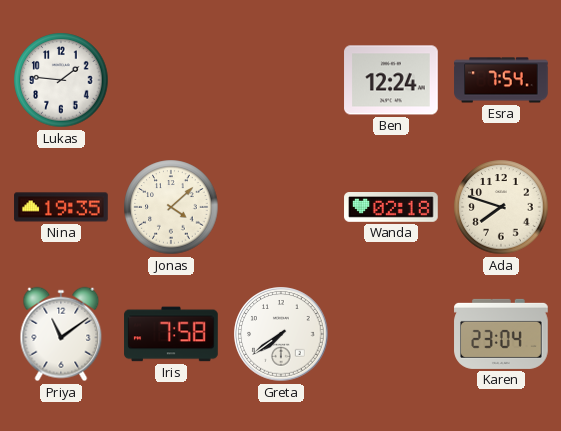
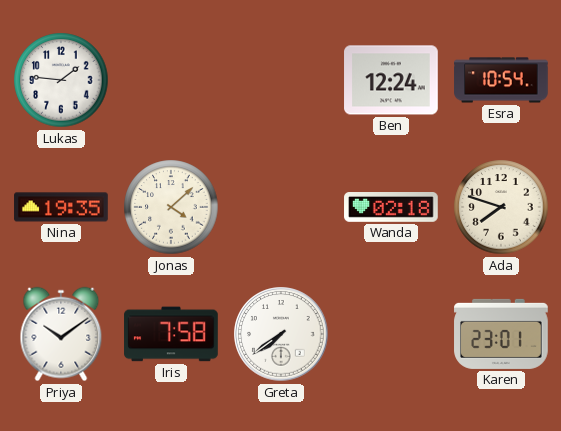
Esra: 7:54 -> 10:54
Priya: 11:09 -> 10:09
Karen: 23:04 -> 23:01
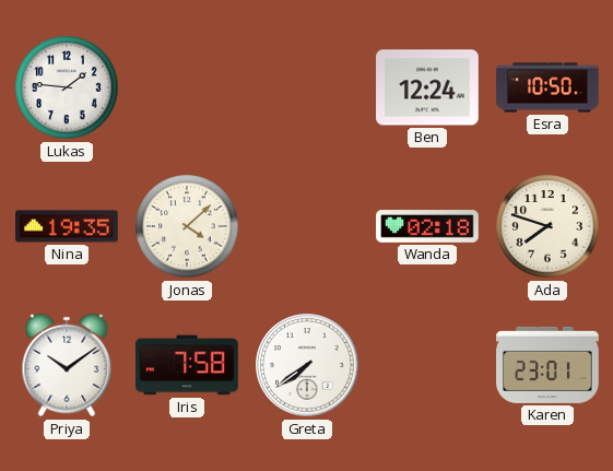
Esra: 10:54 -> 10:50
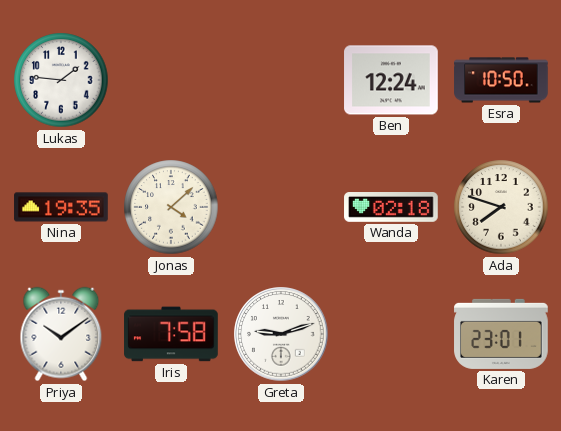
Greta: 7:39 -> 9:12
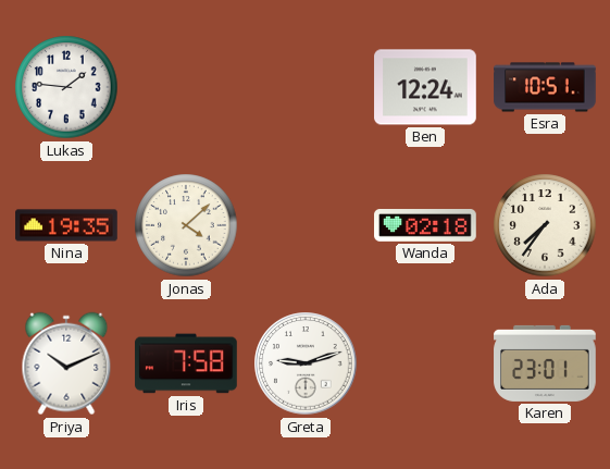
Esra: 10:50 -> 10:51
Ada: 7:48 -> 7:36
Priya: 10:09 -> 10:11
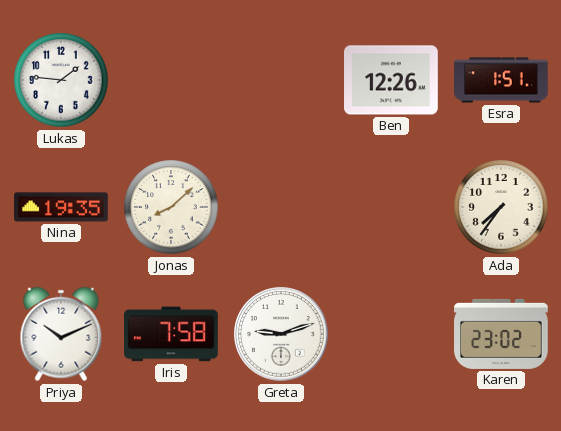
Ben: 12:24 -> 12:26
Esra: 10:51 -> 1:51
Jonas: 4:08 -> 8:08
Wanda: 02:18 -> none
Karen: 23:01 -> 23:02
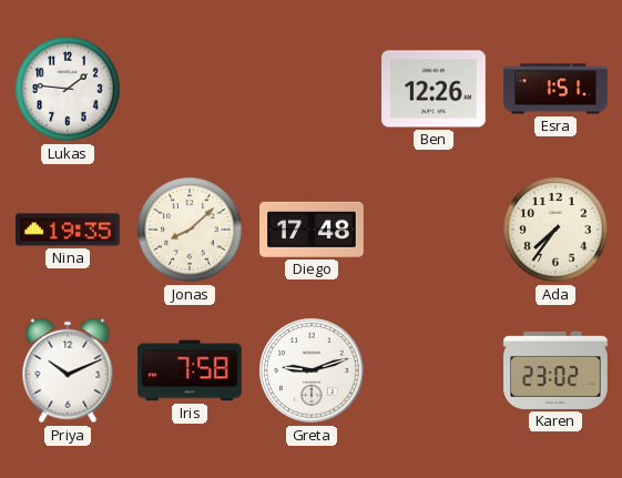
Diego: none -> 17:48
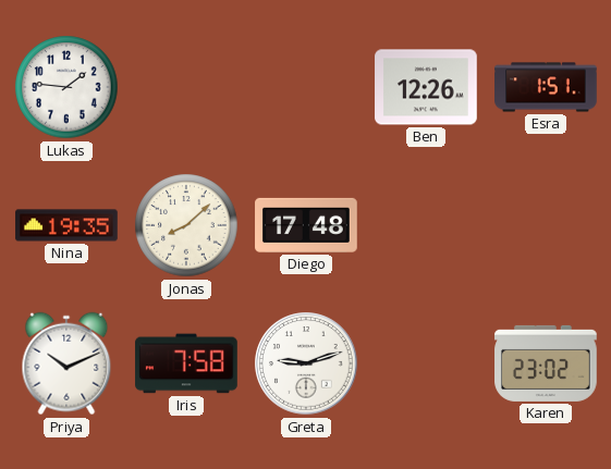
Ada: 7:36 -> none
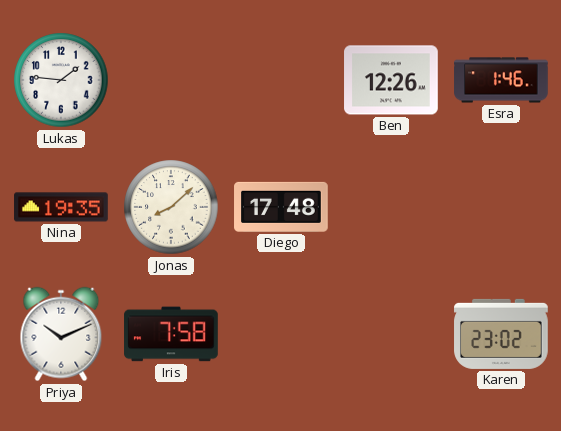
Esra: 1:51 -> 1:46
Greta: 9:12 -> none
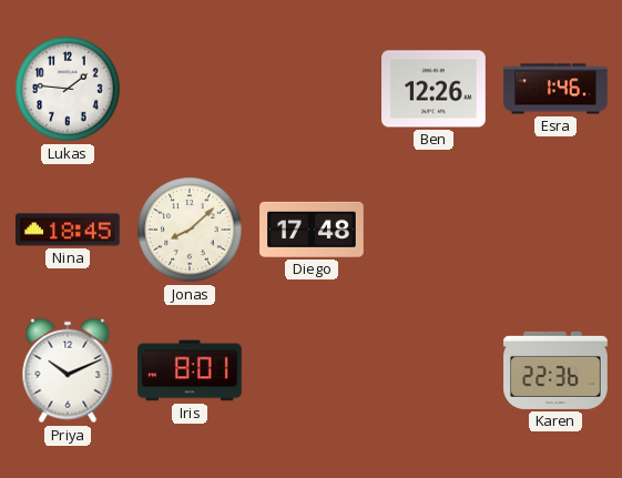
Nina: 19:35 -> 18:45
Iris: 7:58 -> 8:01
Karen: 23:02 -> 22:36
